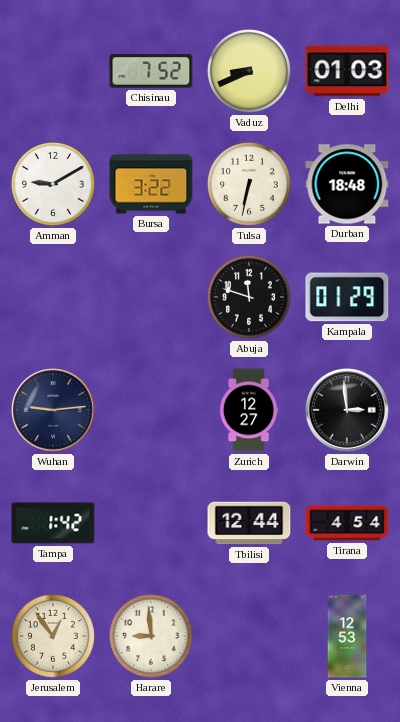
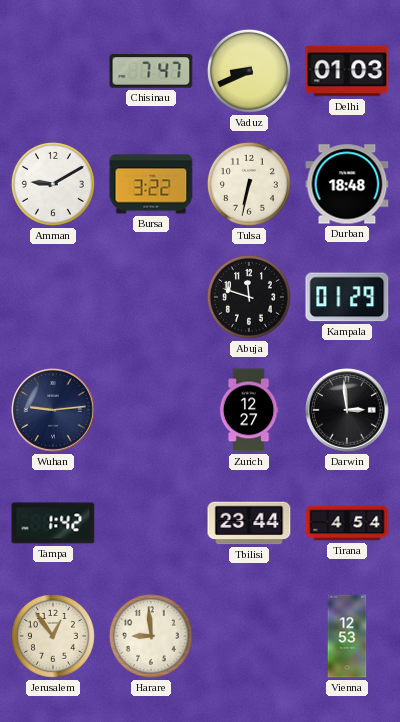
Chisinau: 7:52 -> 7:47
Tbilisi: 12:44 -> 23:44
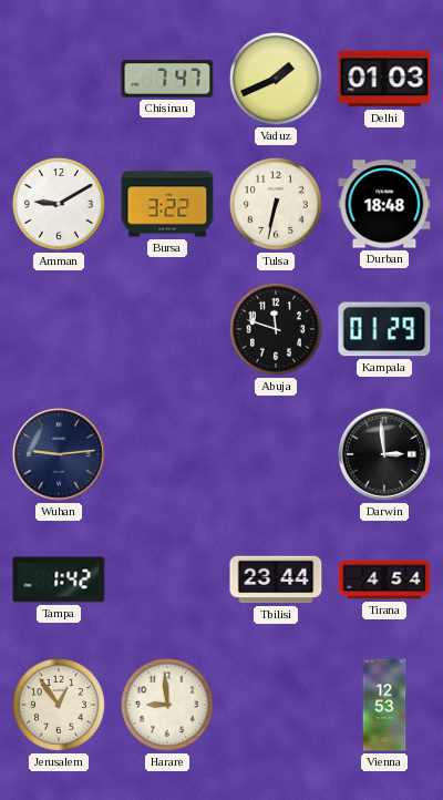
Vaduz: 8:41 -> 1:41
Zurich: 12:27 -> none
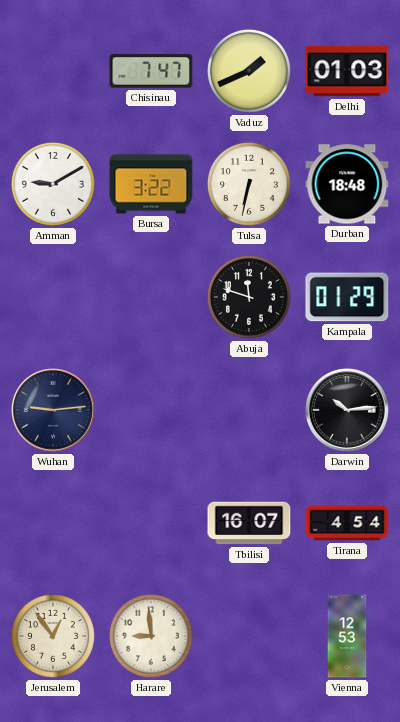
Darwin: 2:59 -> 10:14
Tampa: 1:42 -> none
Tbilisi: 23:44 -> 16:07
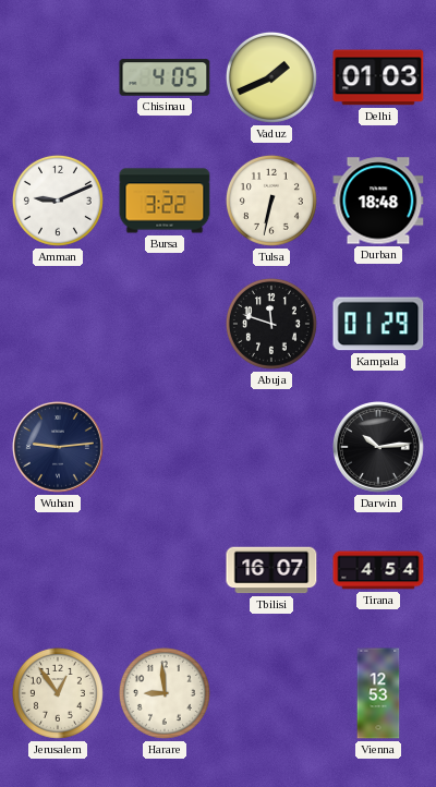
Chisinau: 7:47 -> 4:05
Amman: 9:10 -> 9:11
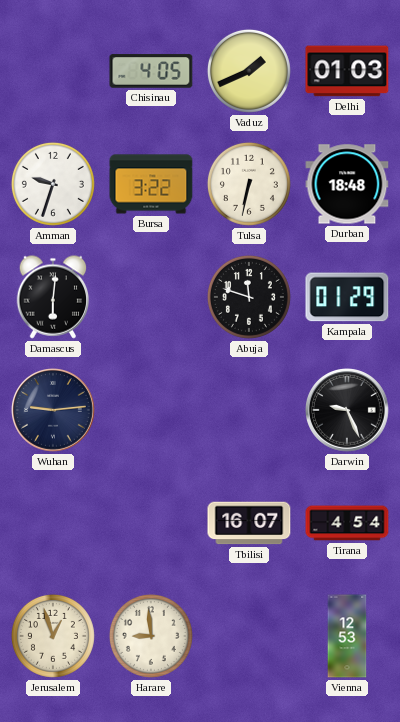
Amman: 9:11 -> 9:33
Damascus: none -> 6:01
Darwin: 10:14 -> 9:26
Jerusalem: 12:54 -> 12:57
